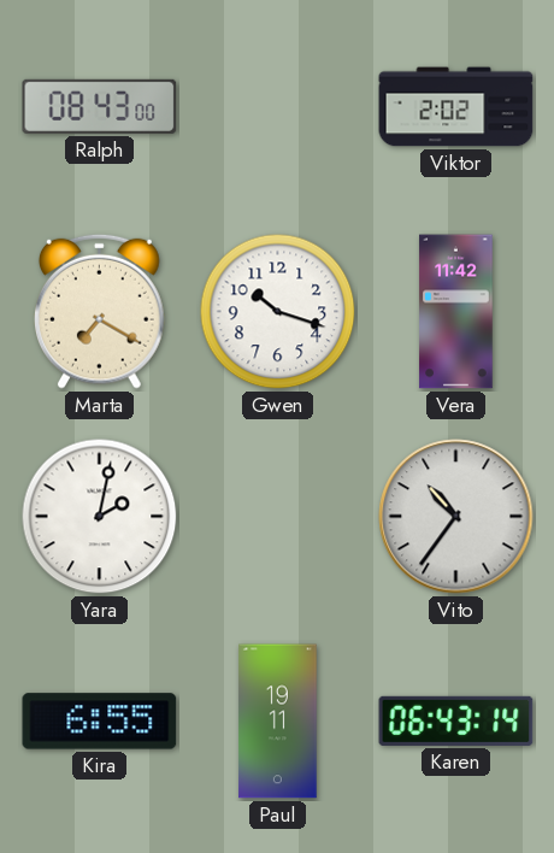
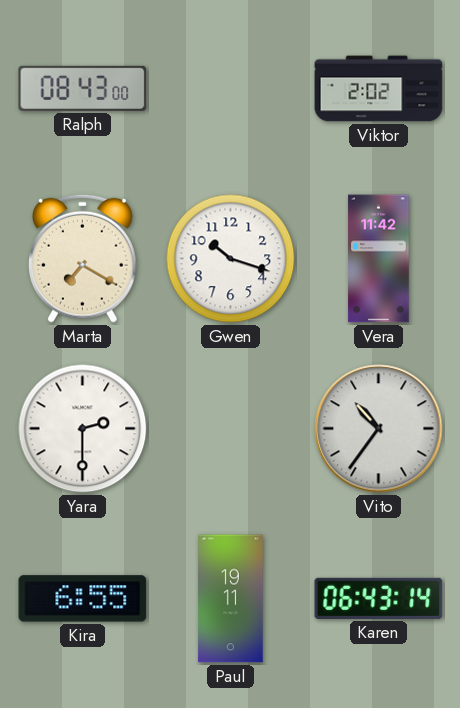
Yara: 2:02 -> 2:30
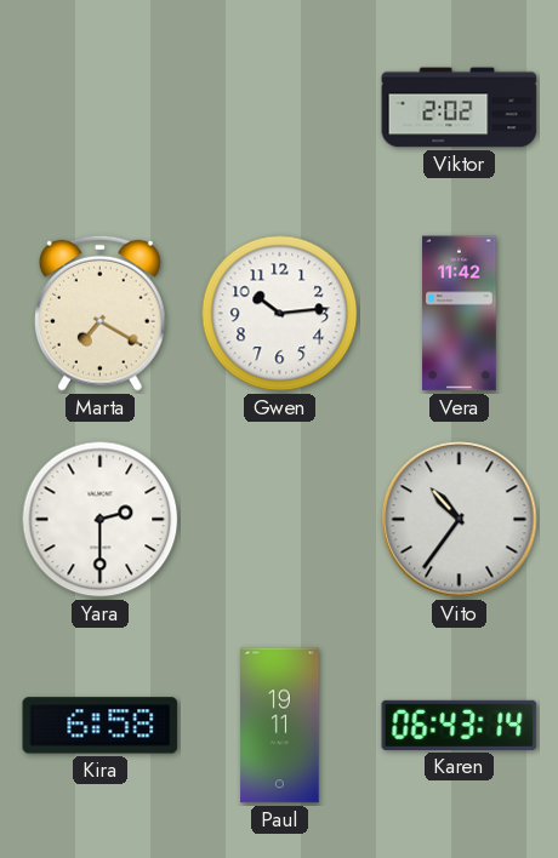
Ralph: 08:43 -> none
Gwen: 10:18 -> 10:14
Kira: 6:55 -> 6:58
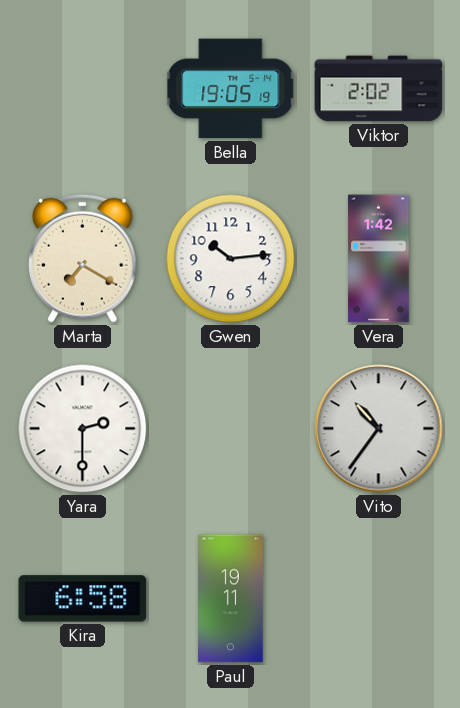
Bella: none -> 19:05
Vera: 11:42 -> 1:42
Karen: 06:43 -> none
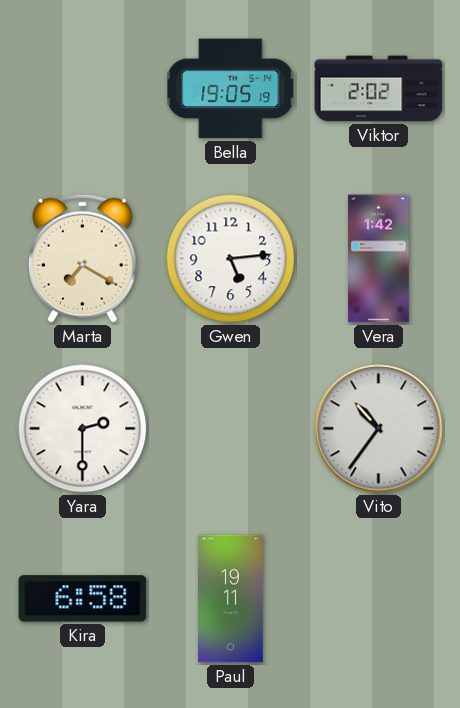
Gwen: 10:14 -> 5:14
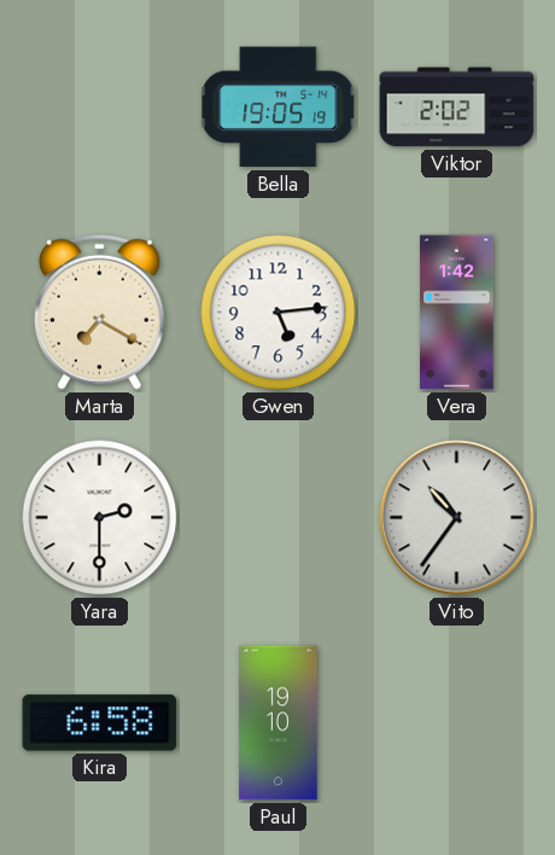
Paul: 19:11 -> 19:10
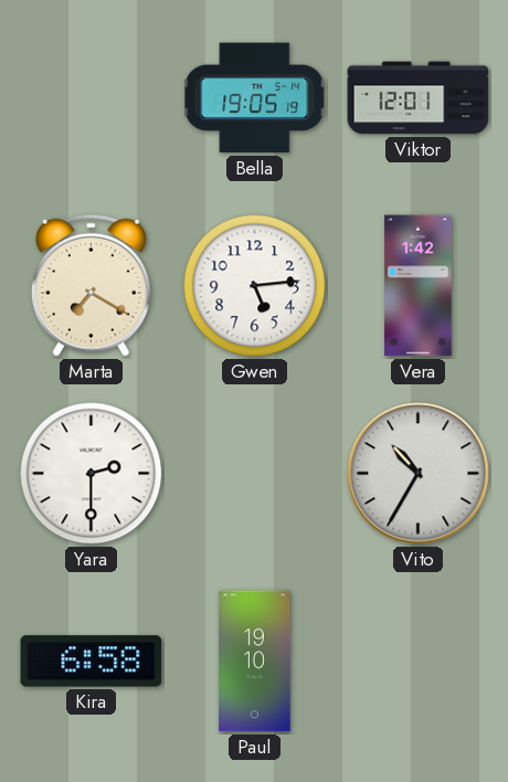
Viktor: 2:02 -> 12:01
Vito: 10:36 -> 10:35
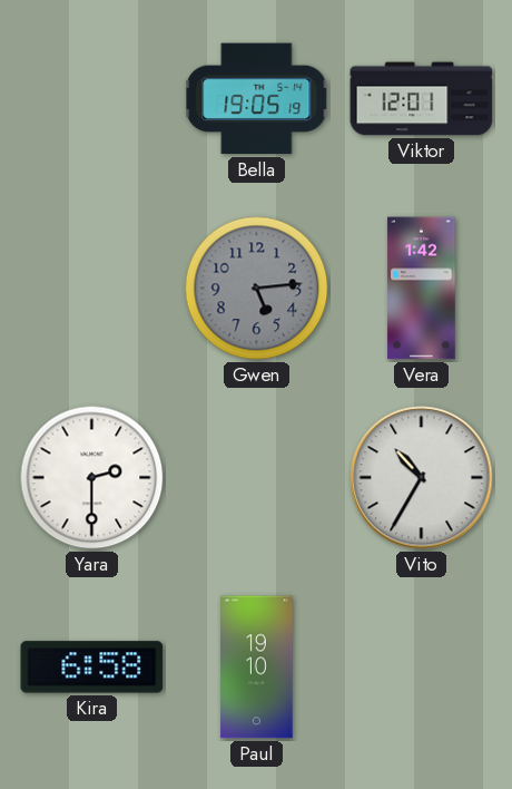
Marta: 7:20 -> none
Gwen dial: white -> grey
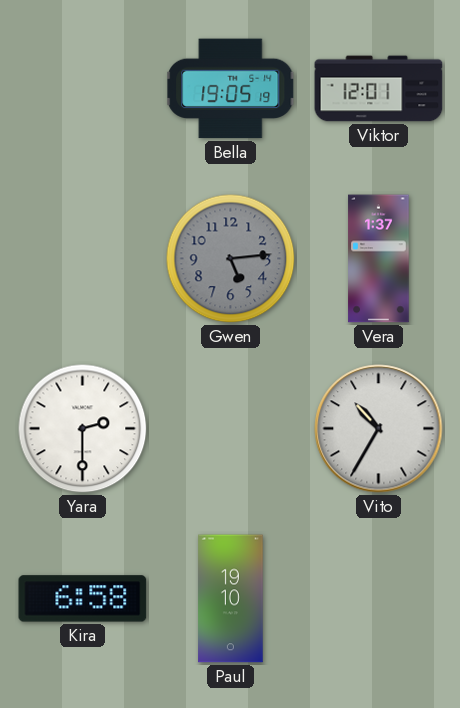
Vera: 1:42 -> 1:37
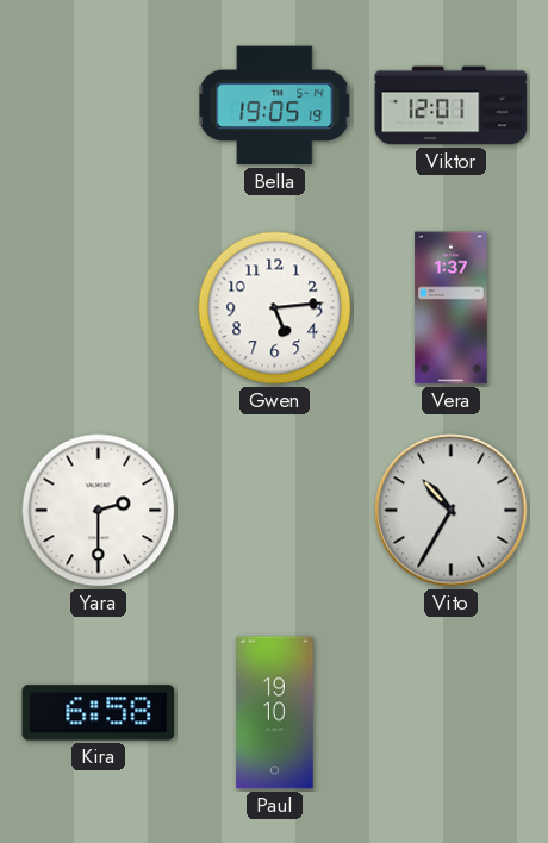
Gwen dial: grey -> white
